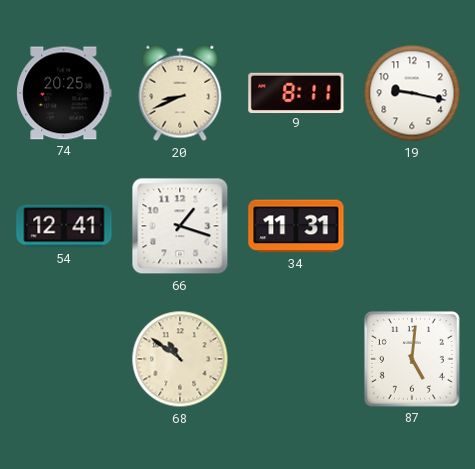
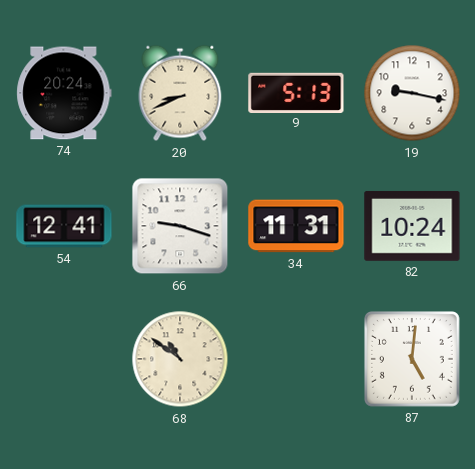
74: 20:25 -> 20:24
9: 8:11 -> 5:13
66: 1:18 -> 9:18
82: none -> 10:24
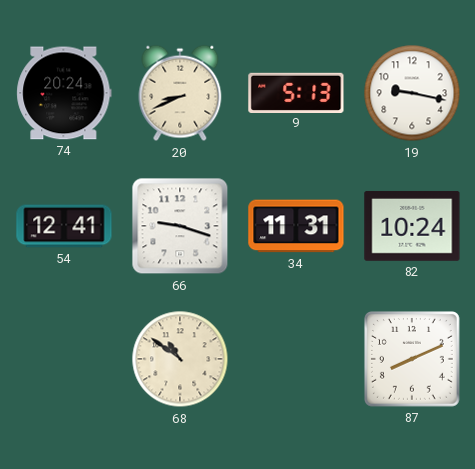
87: 5:01 -> 8:11
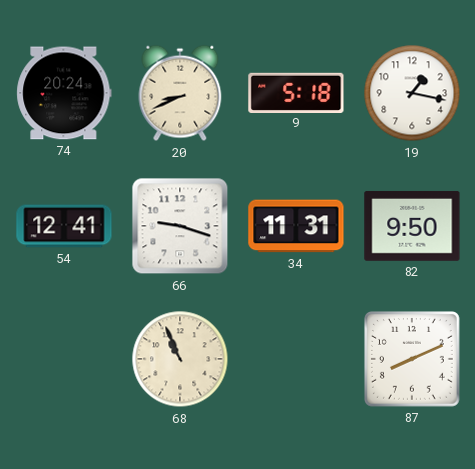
9: 5:13 -> 5:18
19: 9:17 -> 1:17
82: 10:24 -> 9:50
68: 10:51 -> 10:56
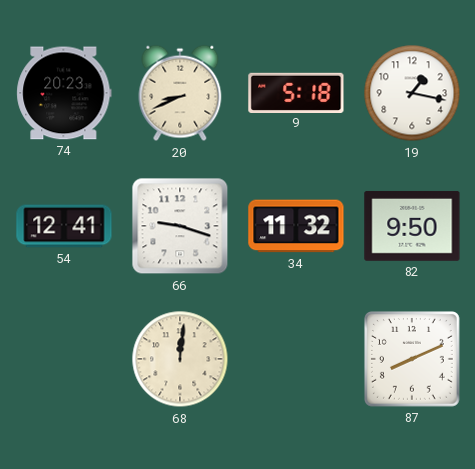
74: 20:24 -> 20:23
34: 11:31 -> 11:32
68: 10:56 -> 12:01
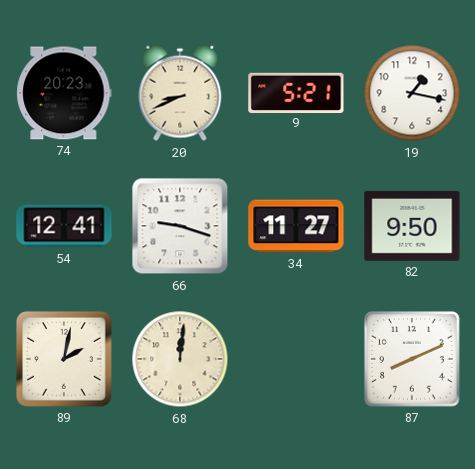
9: 5:18 -> 5:21
34: 11:32 -> 11:27
89: none -> 2:02
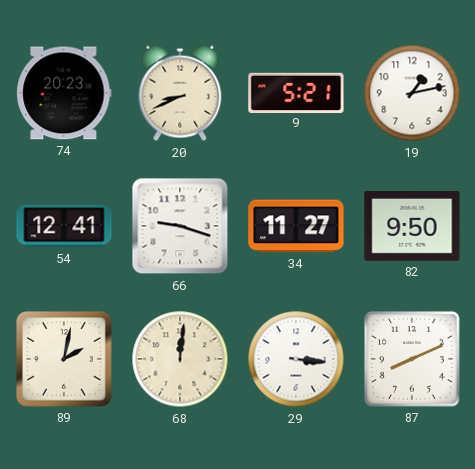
19: 1:17 -> 1:13
29: none -> 3:16
